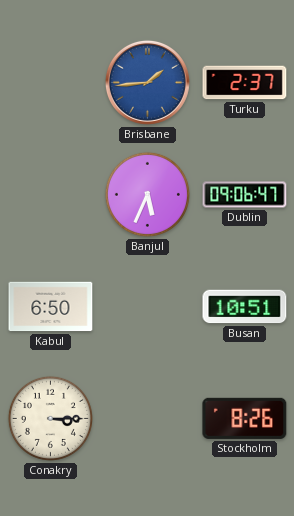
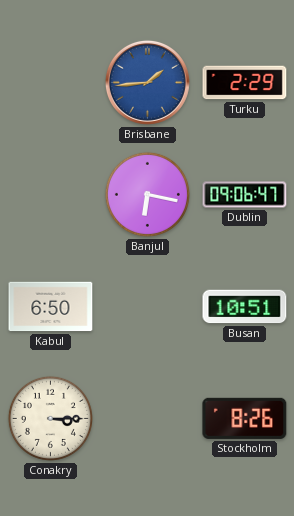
Turku: 2:37 -> 2:29
Banjul: 5:34 -> 6:17
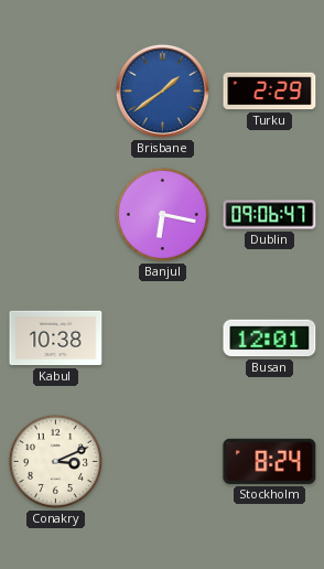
Brisbane: 1:44 -> 1:39
Kabul: 6:50 -> 10:38
Busan: 10:51 -> 12:01
Conakry: 3:15 -> 3:11
Stockholm: 8:26 -> 8:24
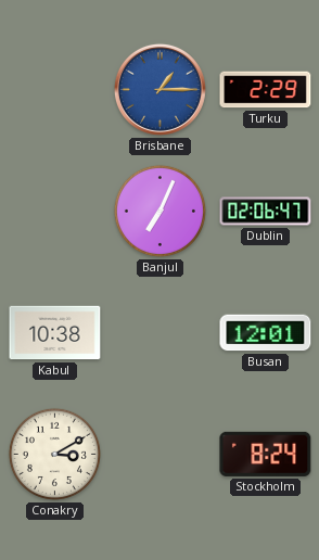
Brisbane: 1:39 -> 1:15
Banjul: 6:17 -> 7:04
Dublin: 09:06 -> 02:06
Conakry: 3:11 -> 3:10
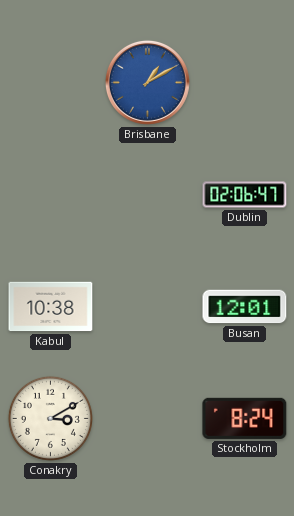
Brisbane: 1:15 -> 1:10
Turku: 2:29 -> none
Banjul: 7:04 -> none
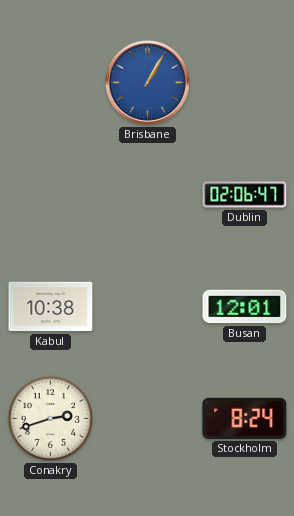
Brisbane: 1:10 -> 1:05
Conakry: 3:10 -> 2:42
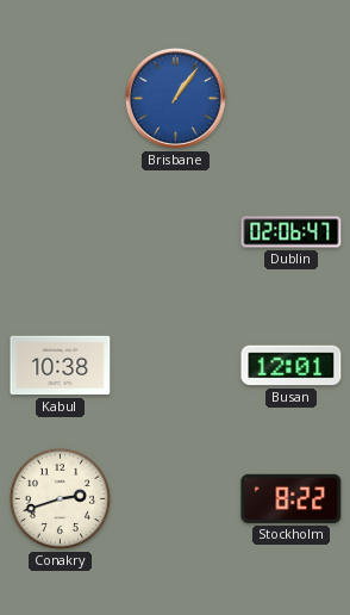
Brisbane: 1:05 -> 1:06
Stockholm: 8:24 -> 8:22
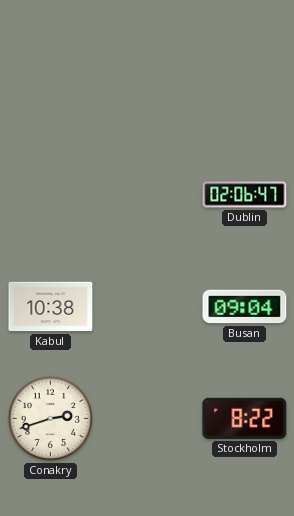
Brisbane: 1:06 -> none
Busan: 12:01 -> 09:04
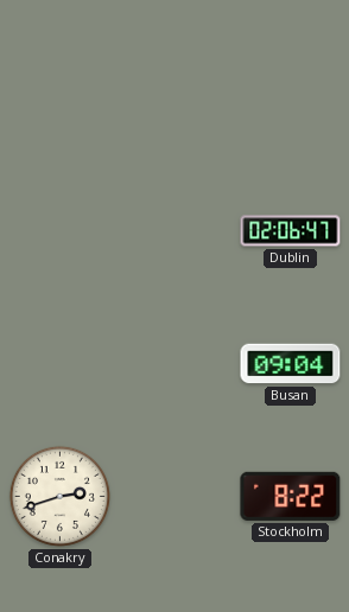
Kabul: 10:38 -> none
